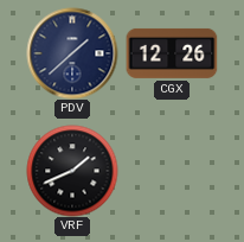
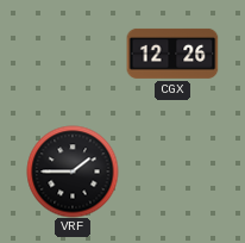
PDV: 1:38 -> none
VRF: 1:41 -> 1:45
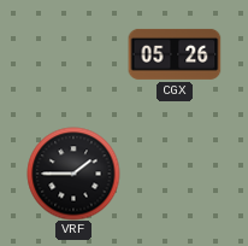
CGX: 12:26 -> 05:26
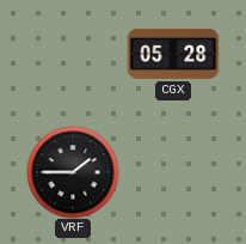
CGX: 05:26 -> 05:28
